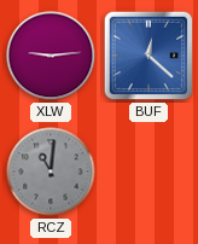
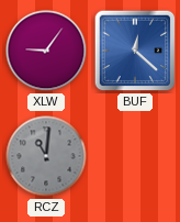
XLW: 9:14 -> 9:06
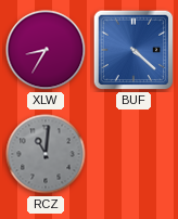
XLW: 9:06 -> 8:35
BUF: 12:22 -> 4:22
